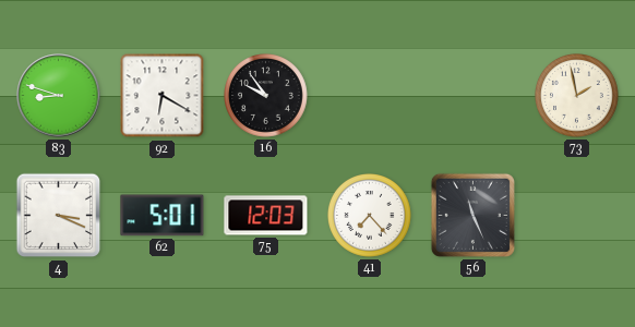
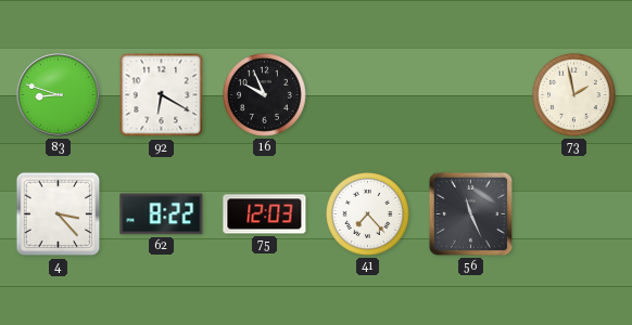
16: 9:54 -> 9:56
4: 3:19 -> 3:23
62: 5:01 -> 8:22
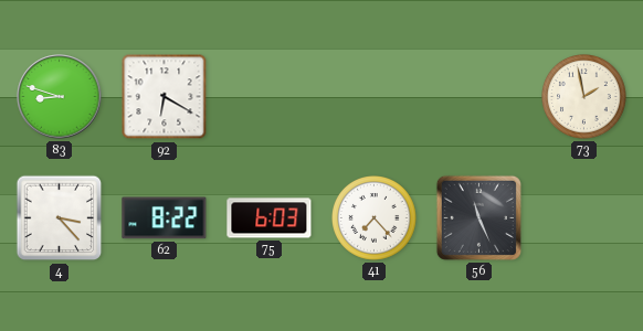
16: 9:56 -> none
75: 12:03 -> 6:03
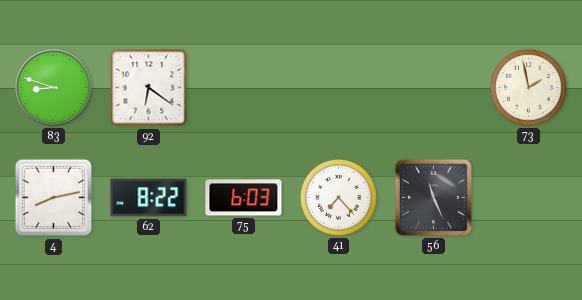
92: 6:20 -> 6:21
4: 3:23 -> 8:13
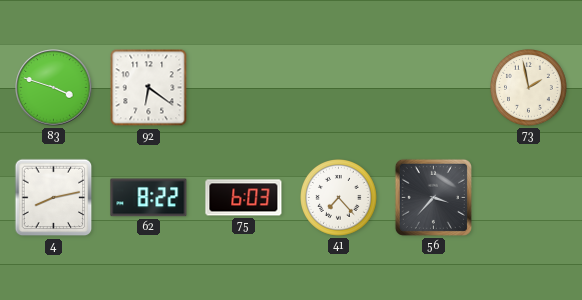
83: 8:48 -> 3:48
56: 11:26 -> 3:37
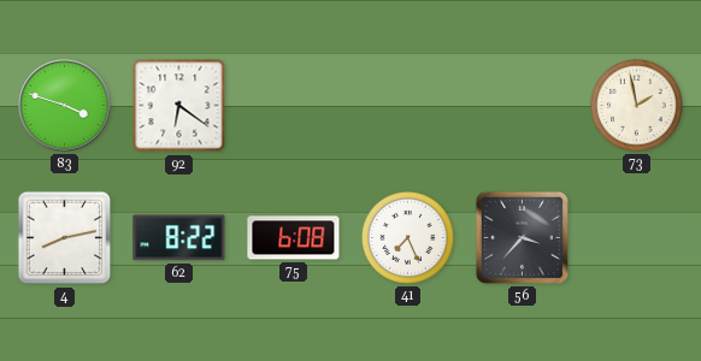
75: 6:03 -> 6:08
41: 7:23 -> 7:26
